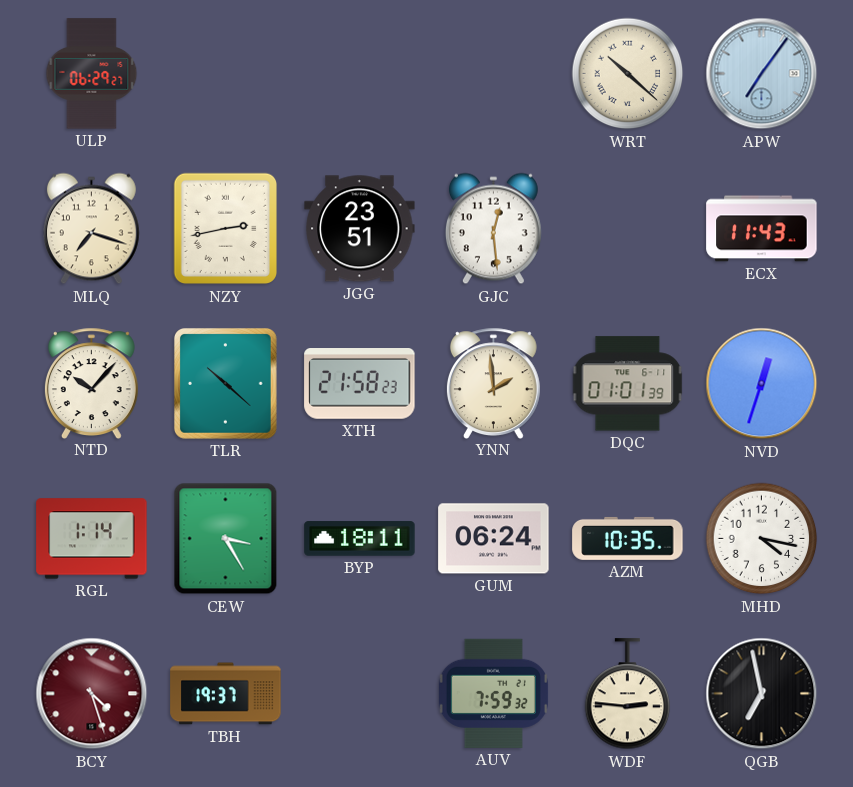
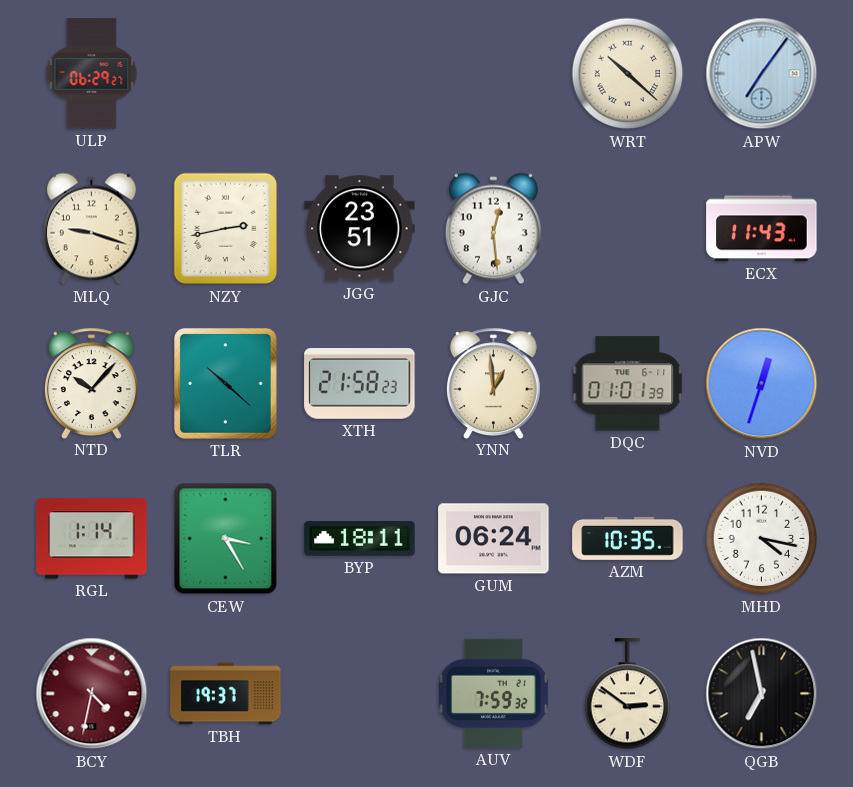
MLQ: 7:18 -> 9:18
YNN: 1:59 -> 12:59
BCY: 4:27 -> 4:32
WDF: 2:46 -> 2:51
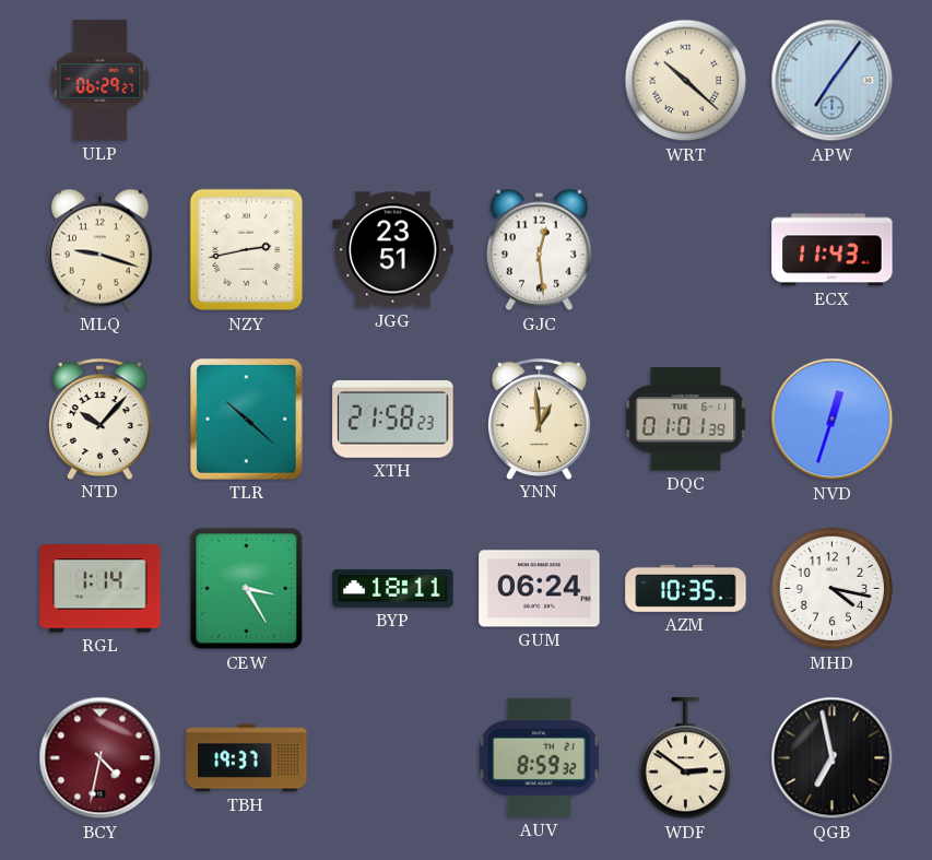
AUV: 7:59 -> 8:59
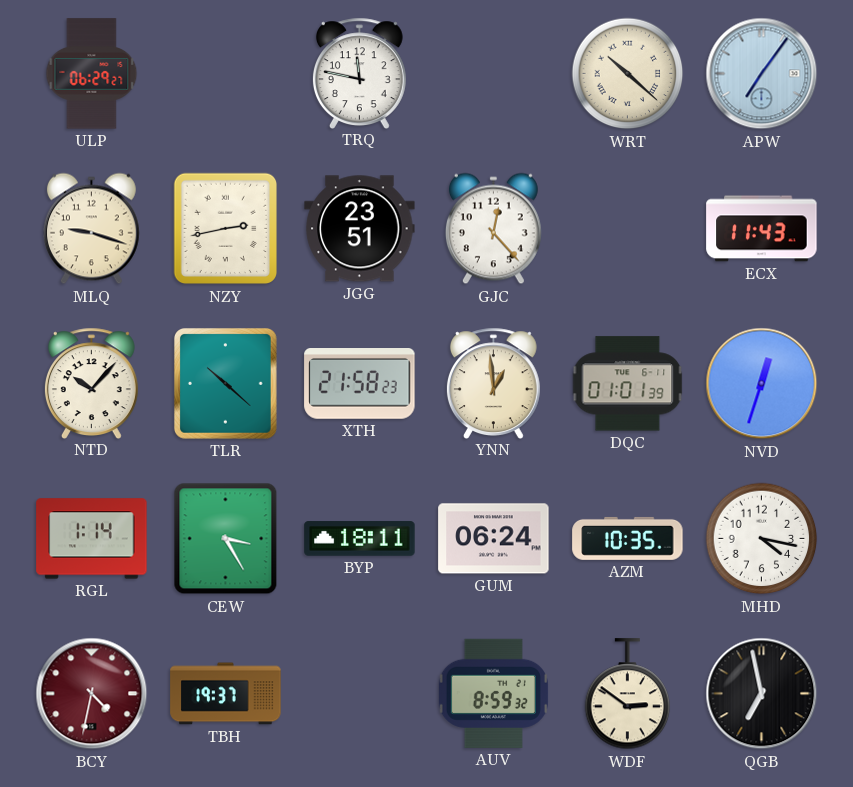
TRQ: none -> 11:47
GJC: 12:29 -> 12:23
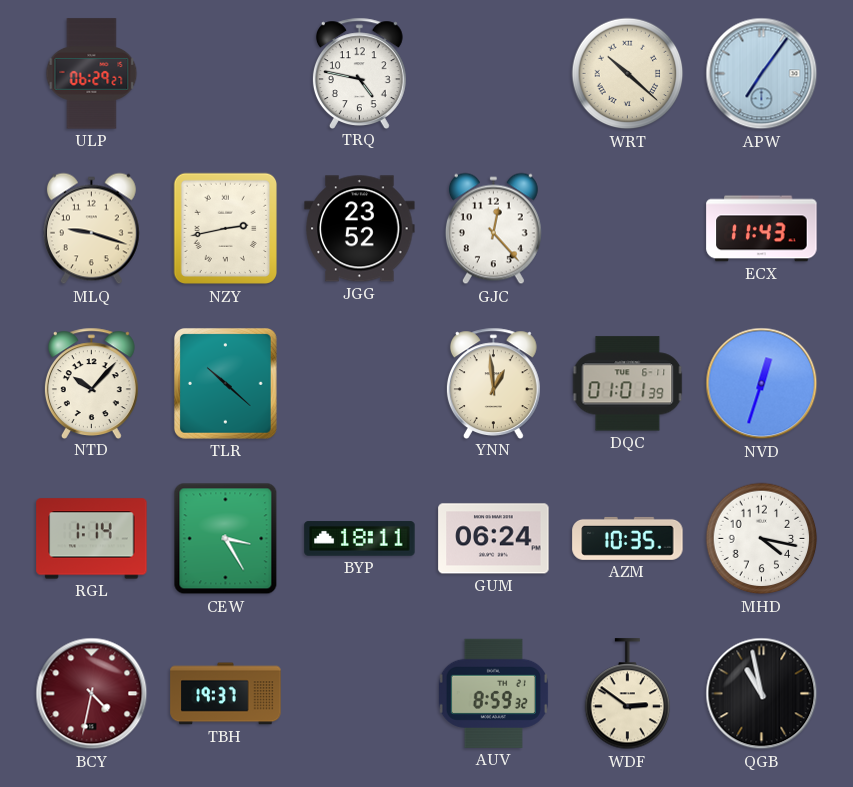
TRQ: 11:47 -> 4:47
JGG: 23:51 -> 23:52
XTH: 21:58 -> none
QGB: 6:58 -> 10:58
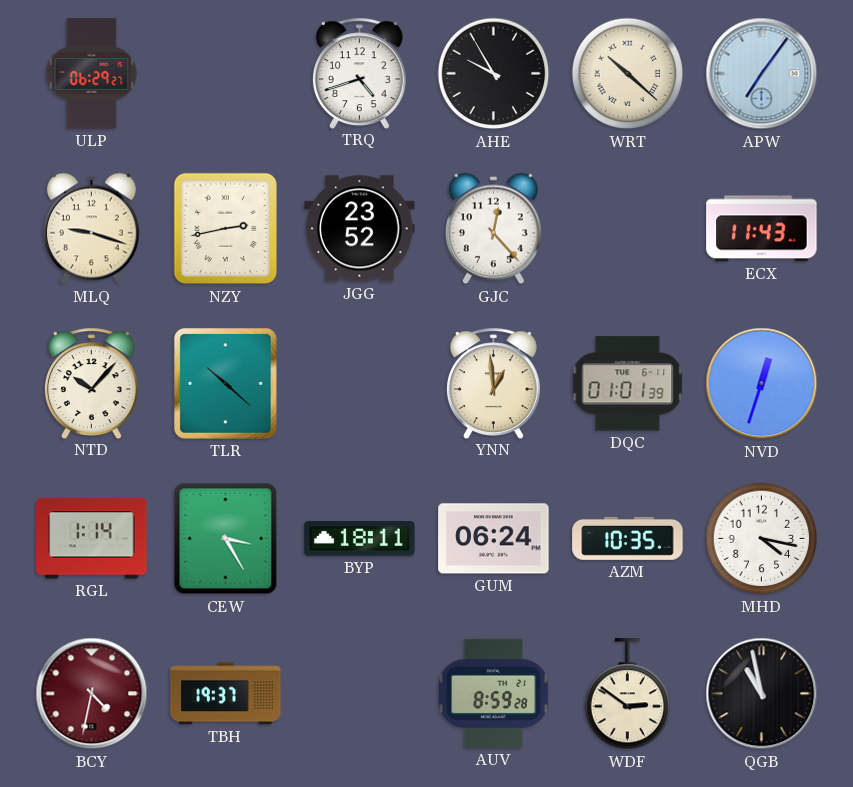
TRQ: 4:47 -> 4:42
AHE: none -> 9:55
AUV: 8:59:32 -> 8:59:28
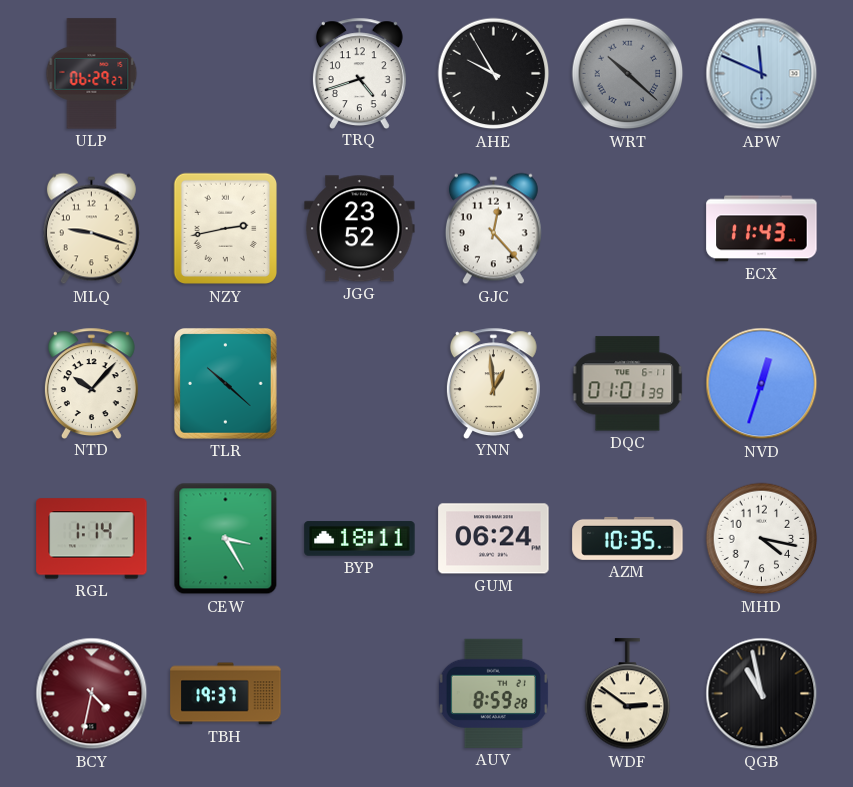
WRT dial: cream -> grey
APW: 7:06 -> 11:49
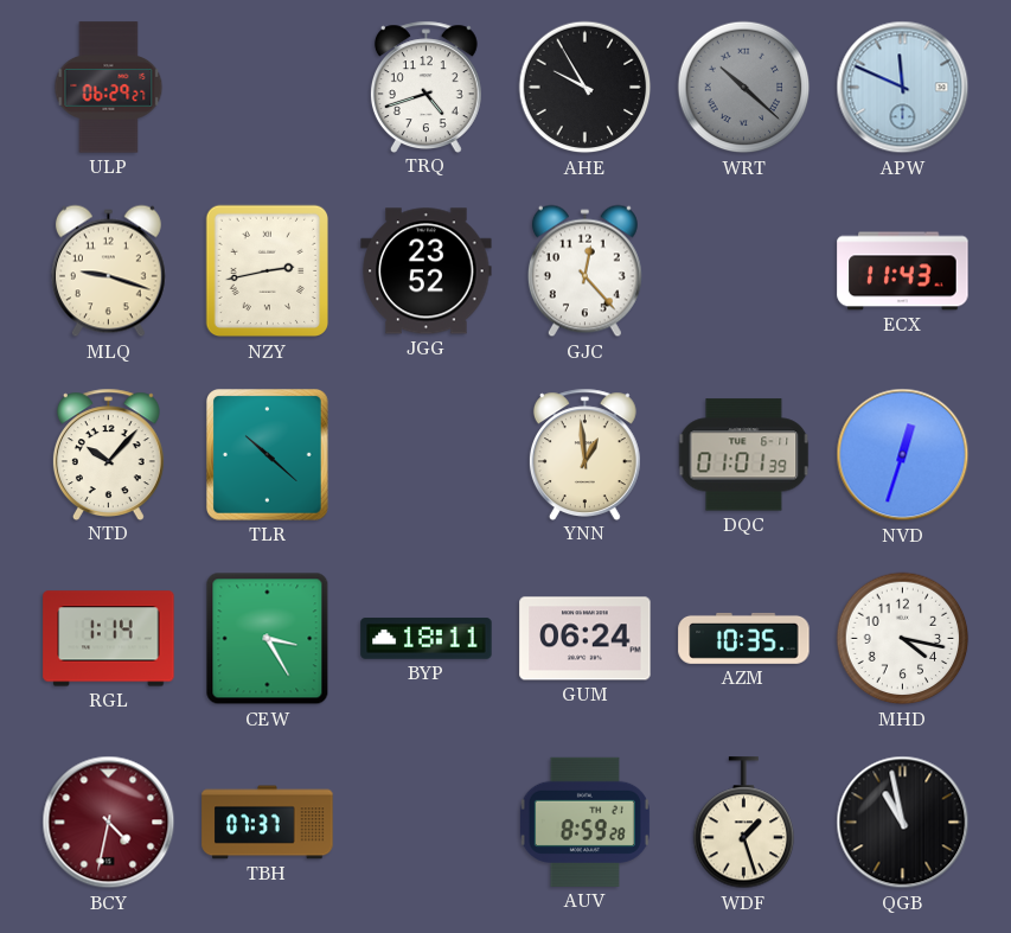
TBH: 19:37 -> 07:37
WDF: 2:51 -> 1:27
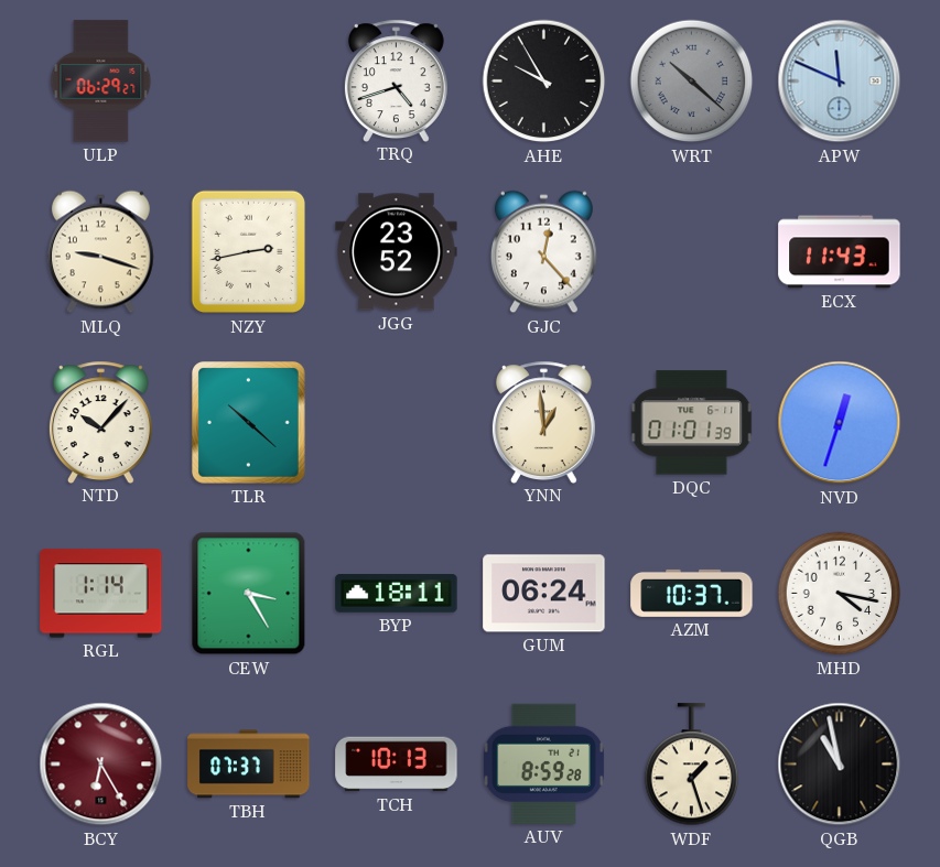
AZM: 10:35 -> 10:37
BCY: 4:32 -> 6:25
TCH: none -> 10:13
